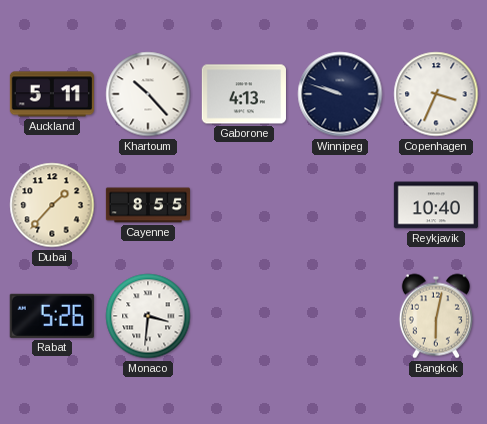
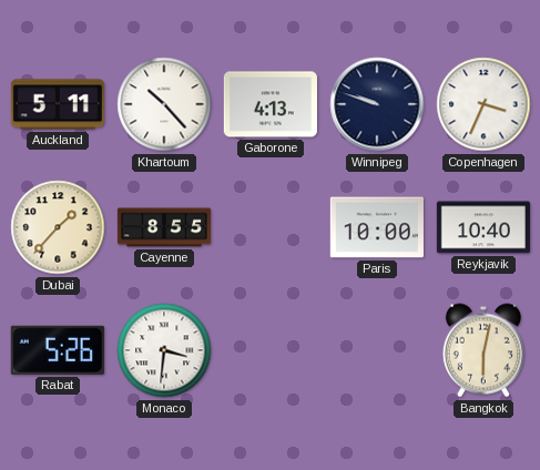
Paris: none -> 10:00
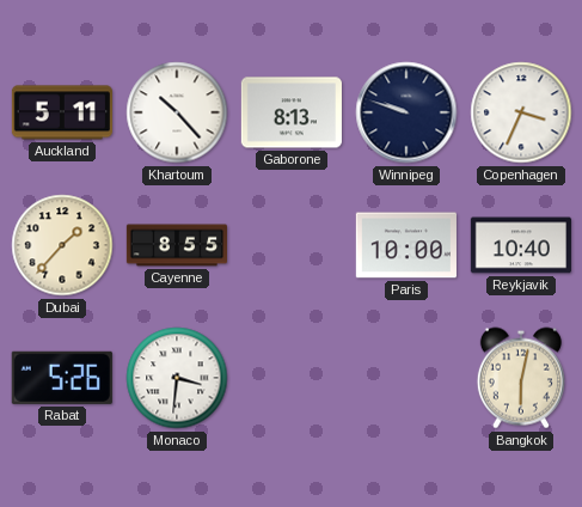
Gaborone: 4:13 -> 8:13
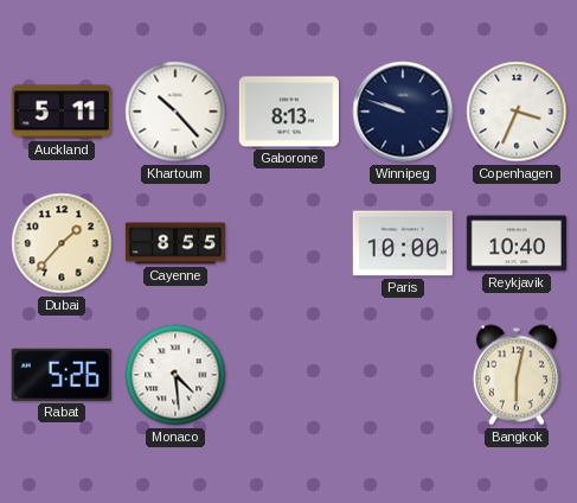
Monaco: 3:31 -> 4:29
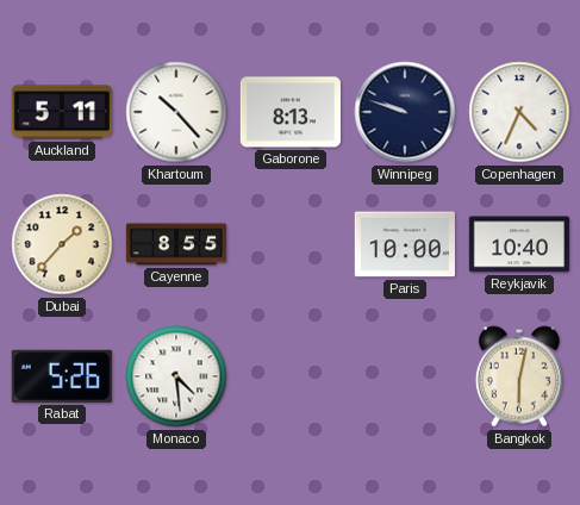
Copenhagen: 3:34 -> 4:34
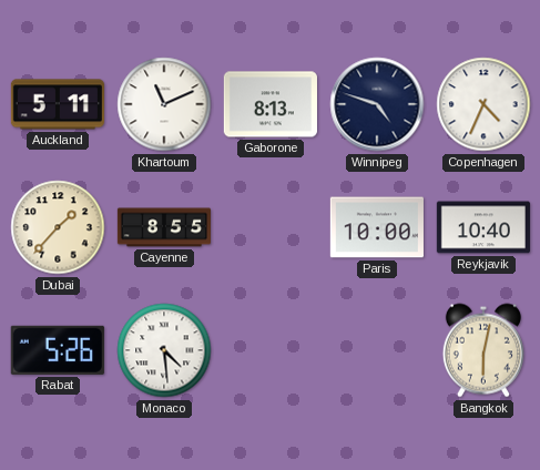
Khartoum: 10:23 -> 11:11
Winnipeg: 9:48 -> 4:48
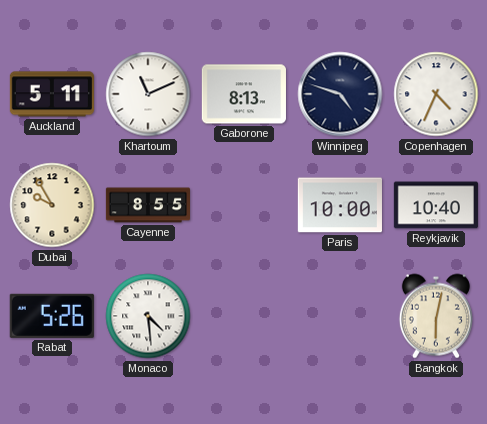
Dubai: 1:37 -> 9:55
